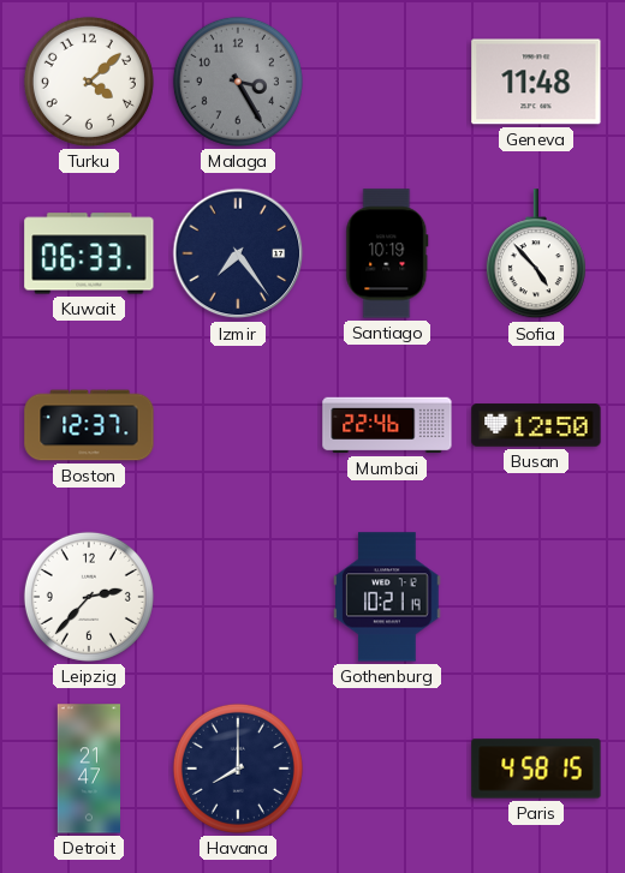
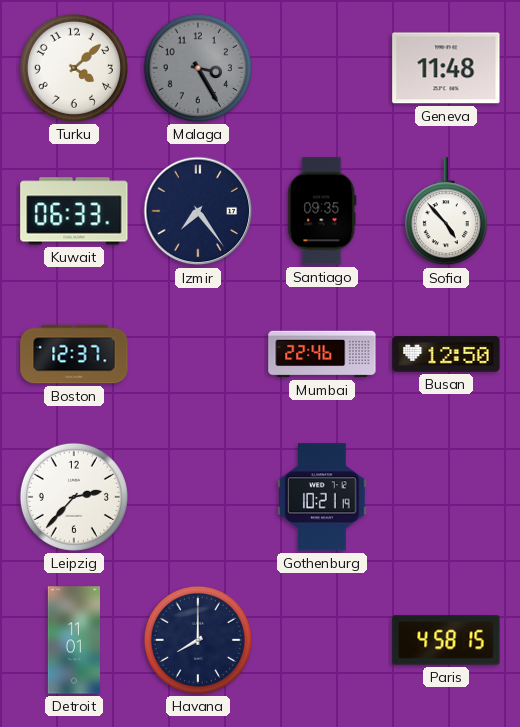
Santiago: 10:19 -> 09:35
Detroit: 21:47 -> 11:01
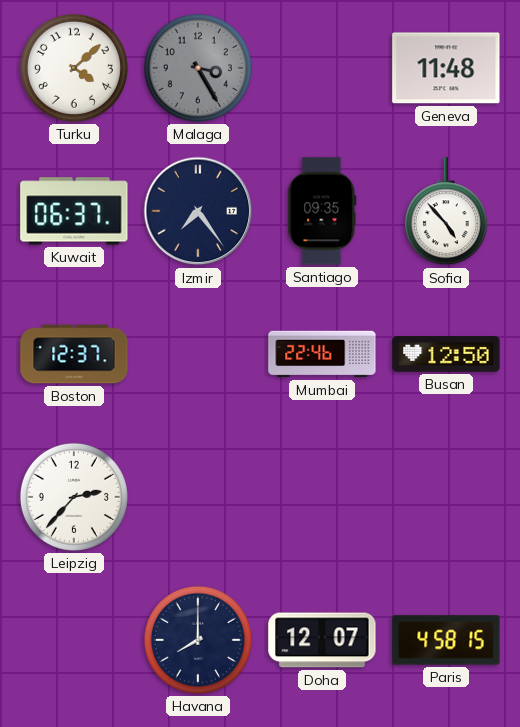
Kuwait: 06:33 -> 06:37
Gothenburg: 10:21 -> none
Detroit: 11:01 -> none
Doha: none -> 12:07
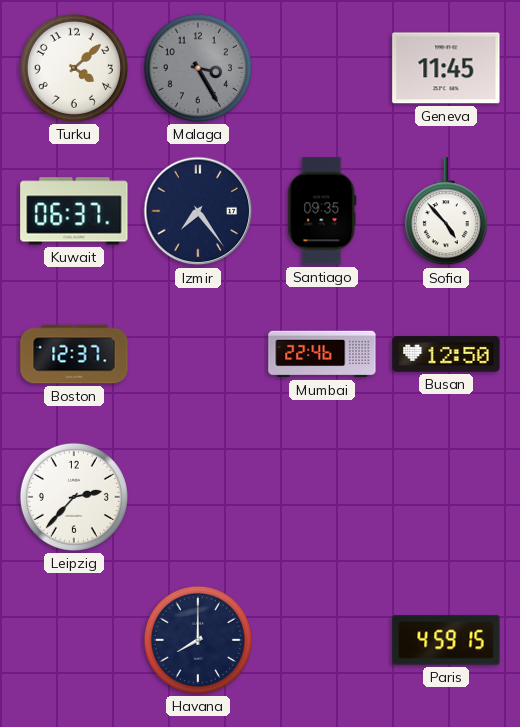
Geneva: 11:48 -> 11:45
Doha: 12:07 -> none
Paris: 4:58 -> 4:59
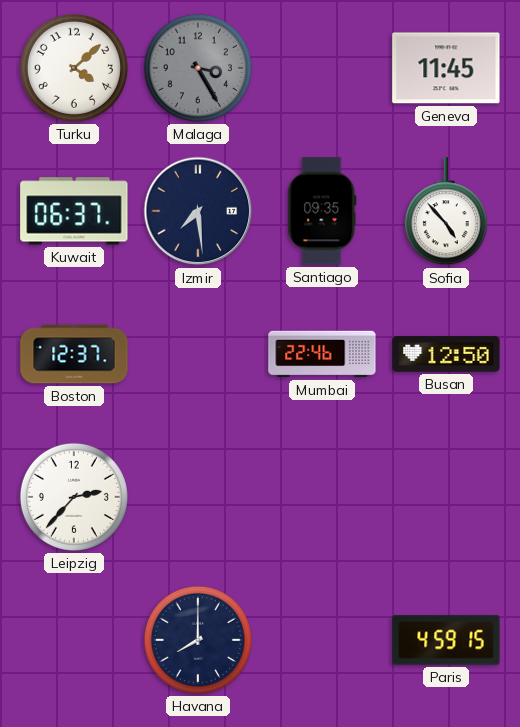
Izmir: 7:24 -> 7:29
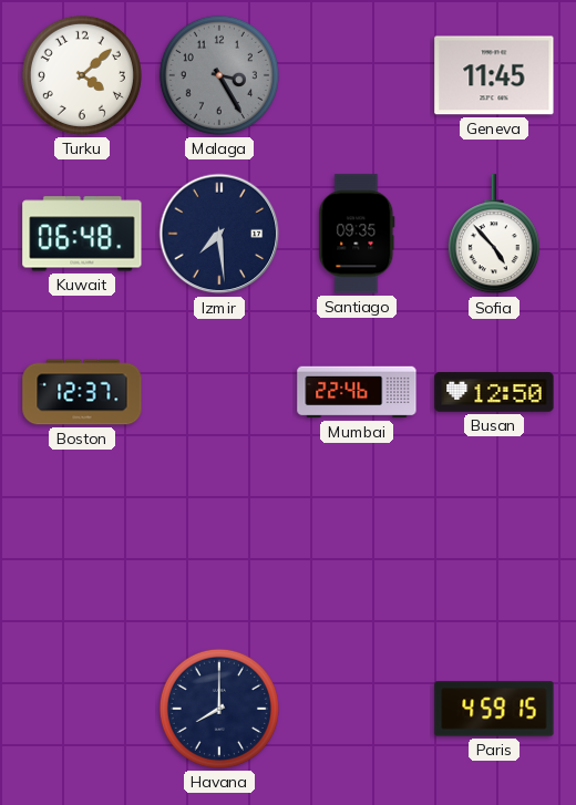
Kuwait: 06:37 -> 06:48
Leipzig: 2:37 -> none
